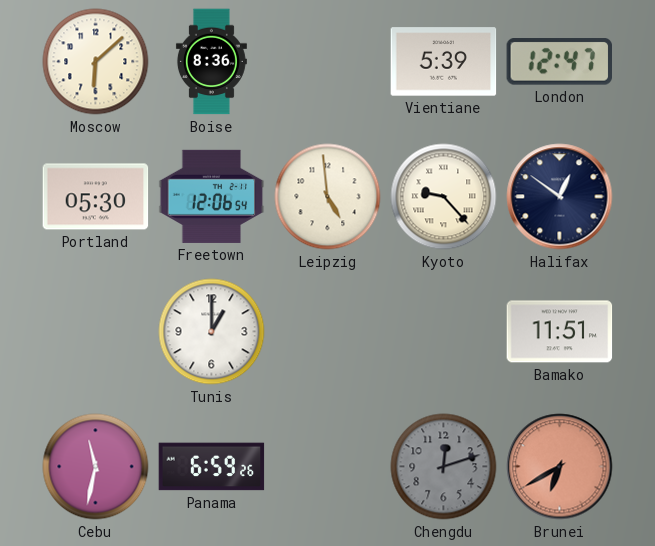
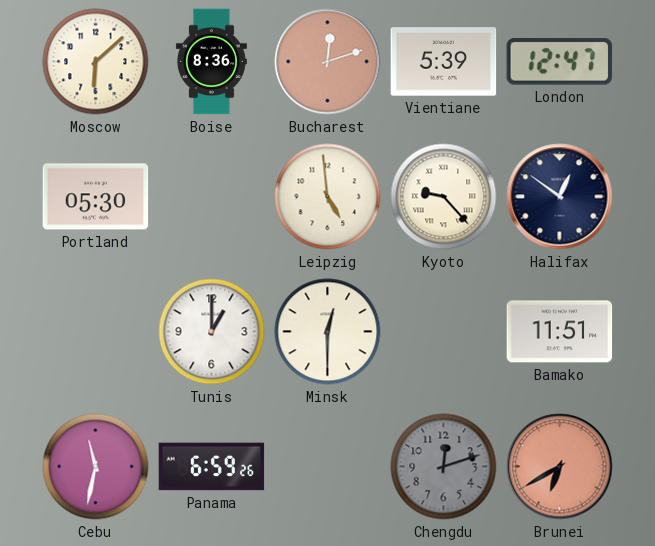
Bucharest: none -> 12:12
Freetown: 12:06 -> none
Minsk: none -> 12:30
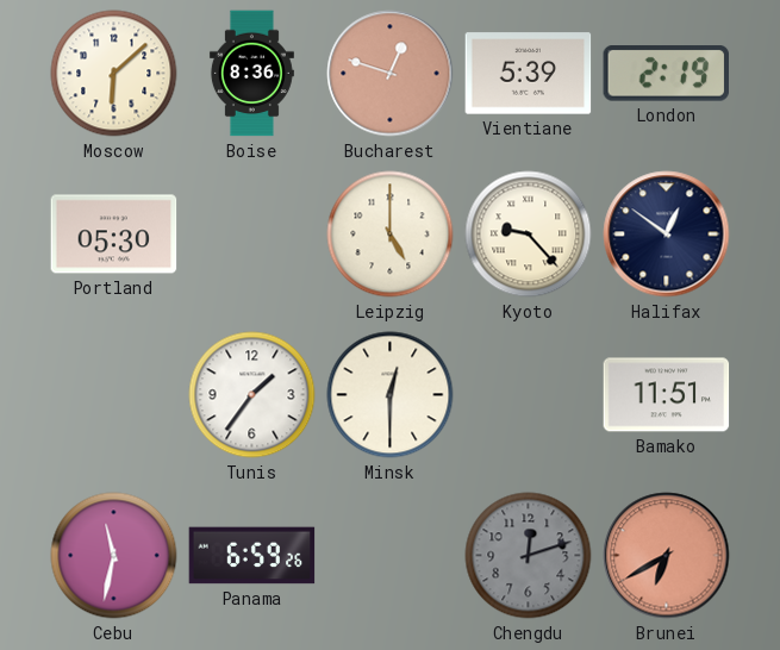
Bucharest: 12:12 -> 12:48
London: 12:47 -> 2:19
Leipzig: 4:59 -> 5:00
Tunis: 1:00 -> 1:36
